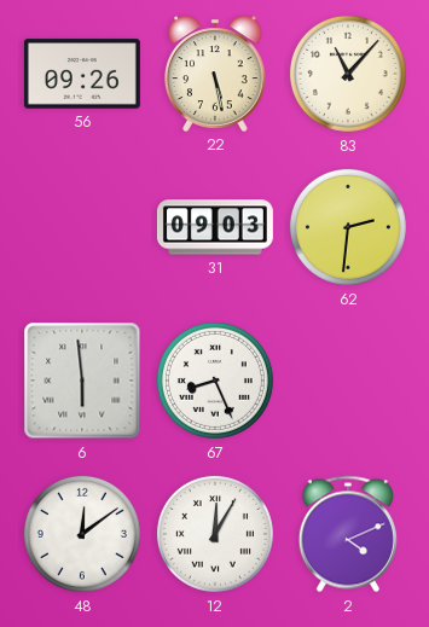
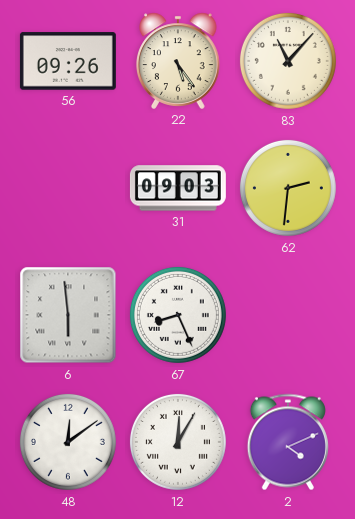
22: 5:28 -> 5:24
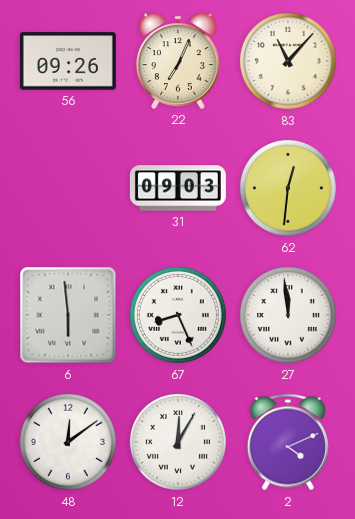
22: 5:24 -> 7:04
62: 2:31 -> 12:31
27: none -> 11:59
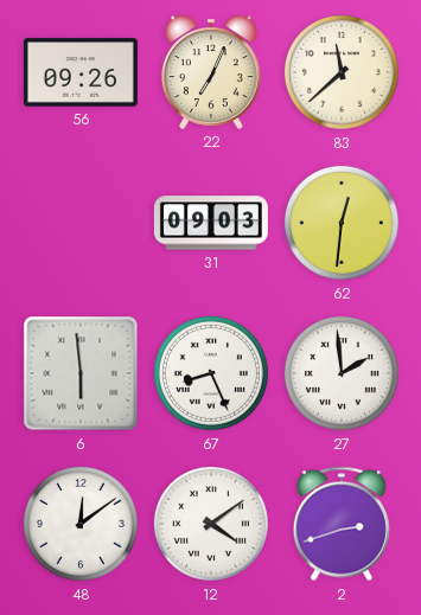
83: 11:07 -> 11:38
27: 11:59 -> 1:59
12: 12:05 -> 4:09
2: 4:11 -> 2:42
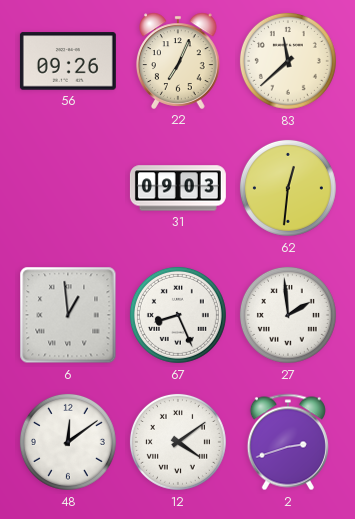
6: 5:59 -> 12:59
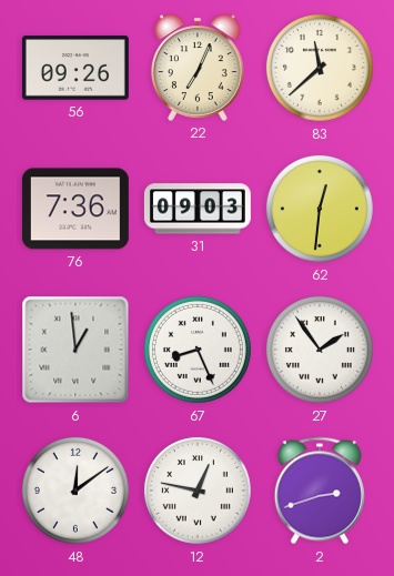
76: none -> 7:36
27: 1:59 -> 1:54
12: 4:09 -> 12:47
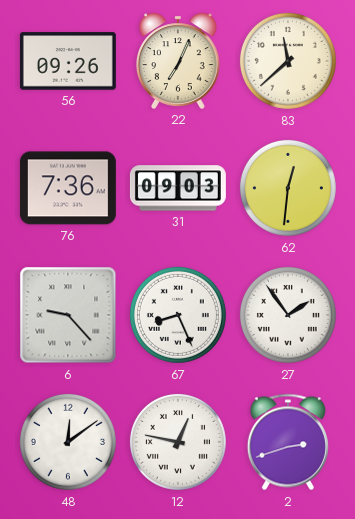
6: 12:59 -> 9:23
